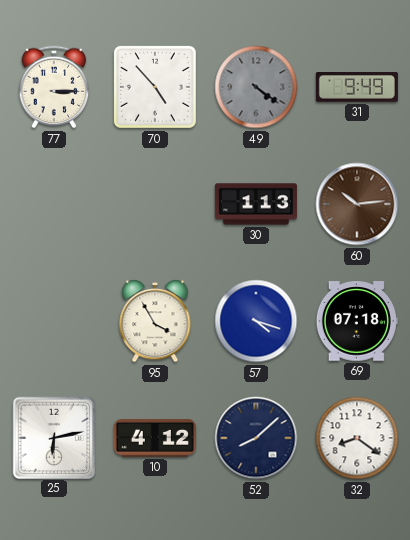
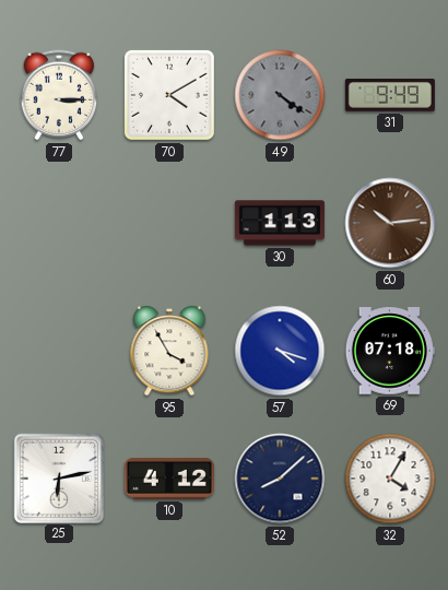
70: 4:53 -> 4:10
32: 8:21 -> 4:05
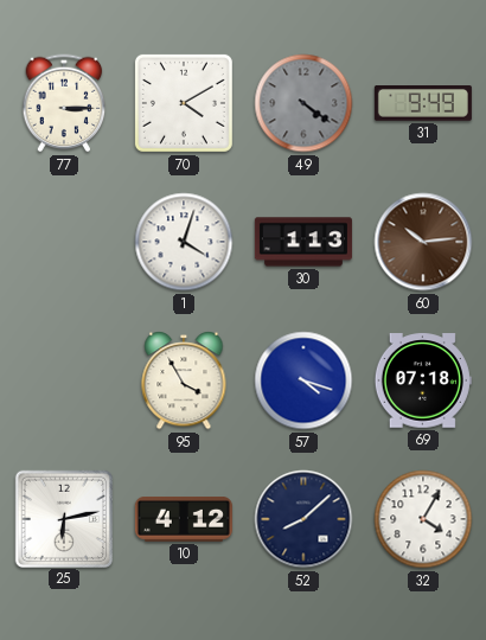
1: none -> 4:03
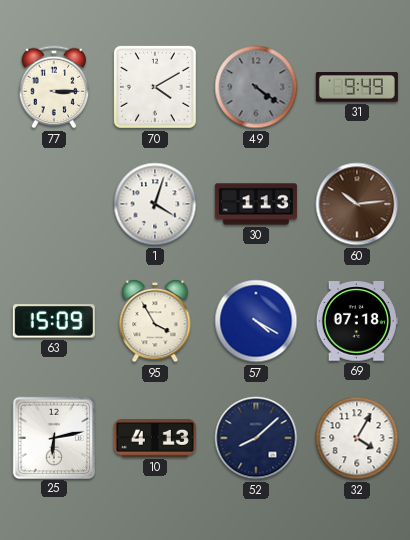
63: none -> 15:09
57: 4:18 -> 4:20
10: 4:12 -> 4:13
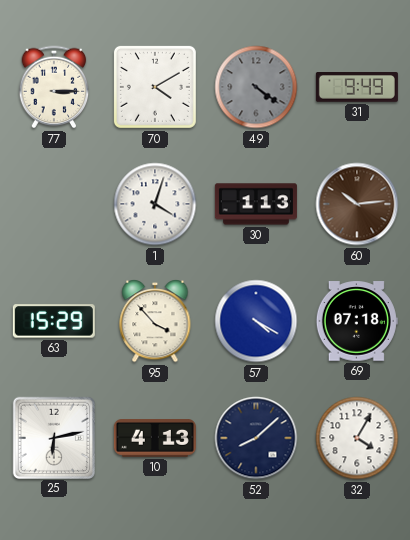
63: 15:09 -> 15:29
95: 3:55 -> 3:53
